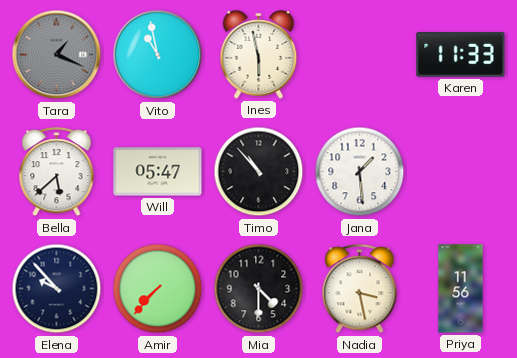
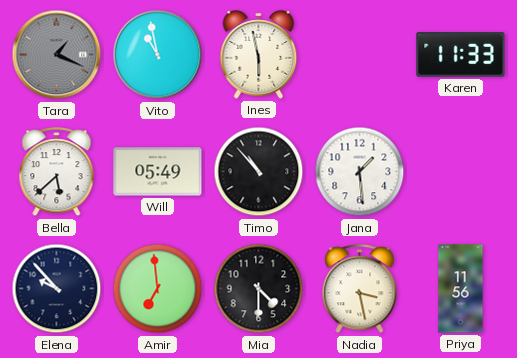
Will: 05:47 -> 05:49
Amir: 7:37 -> 6:59
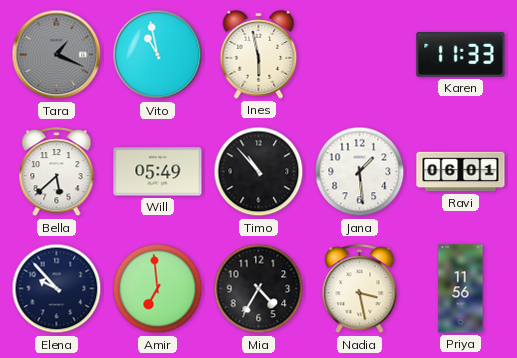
Ravi: none -> 06:01
Mia: 4:30 -> 4:35
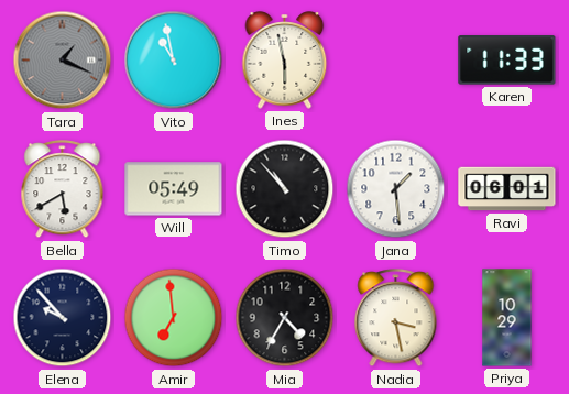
Bella: 5:38 -> 5:40
Priya: 11:56 -> 10:29
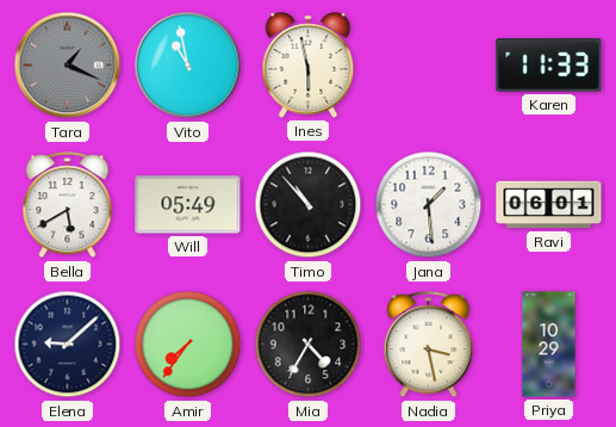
Elena: 9:53 -> 9:08
Amir: 6:59 -> 7:36
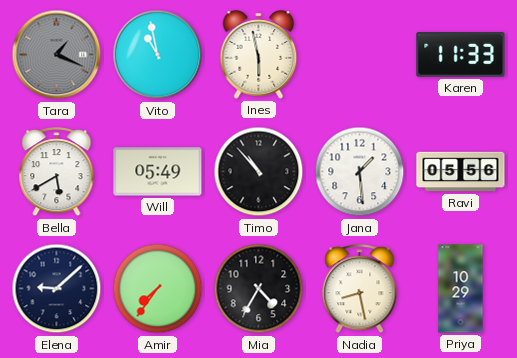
Ravi: 06:01 -> 05:56
Nadia: 3:28 -> 8:28
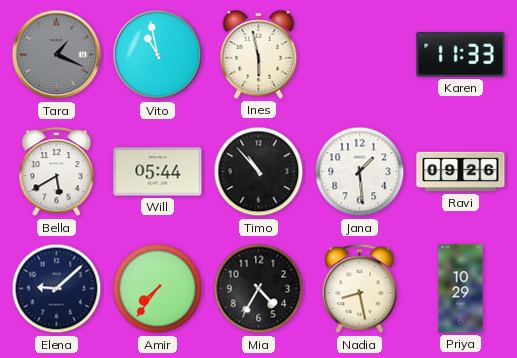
Will: 05:49 -> 05:44
Ravi: 05:56 -> 09:26
